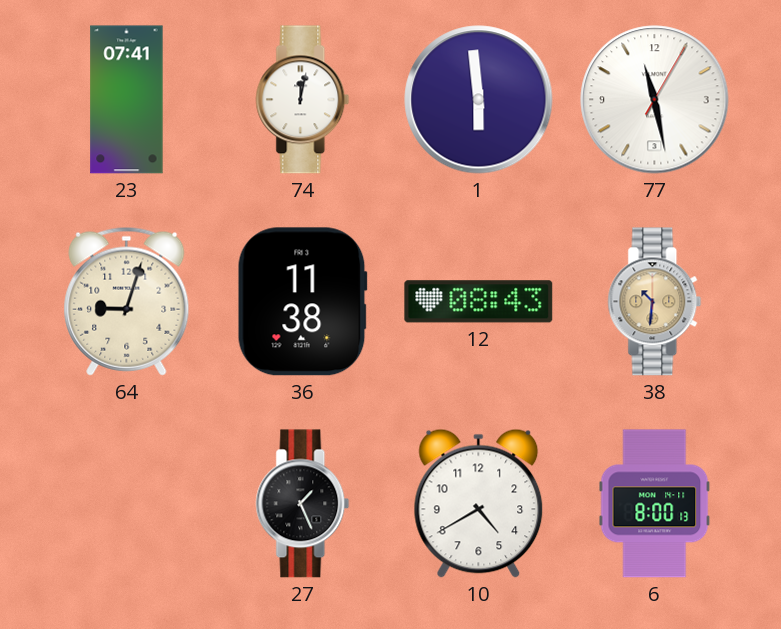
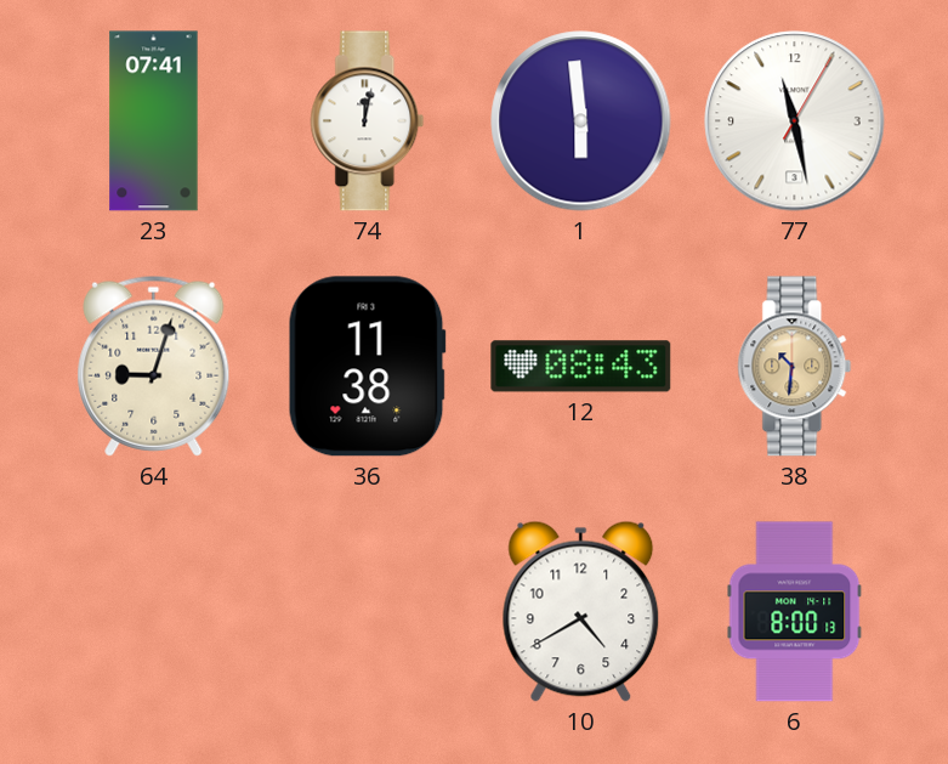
27: 1:26 -> none
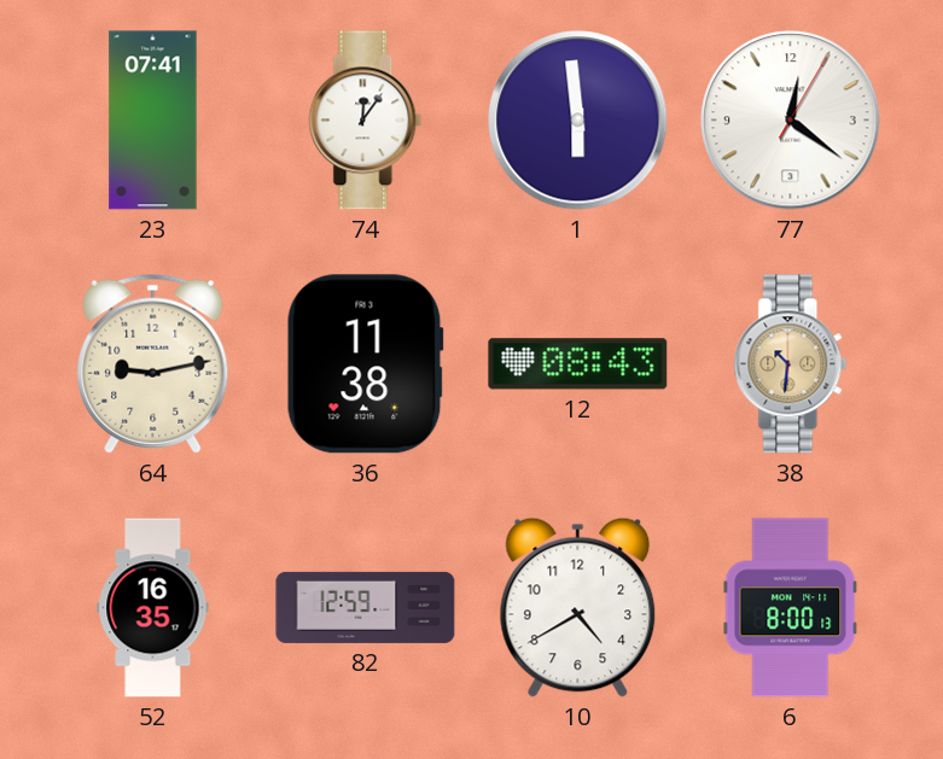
74: 12:02 -> 12:06
77: 11:28 -> 12:21
64: 9:03 -> 9:13
52: none -> 16:35
82: none -> 12:59
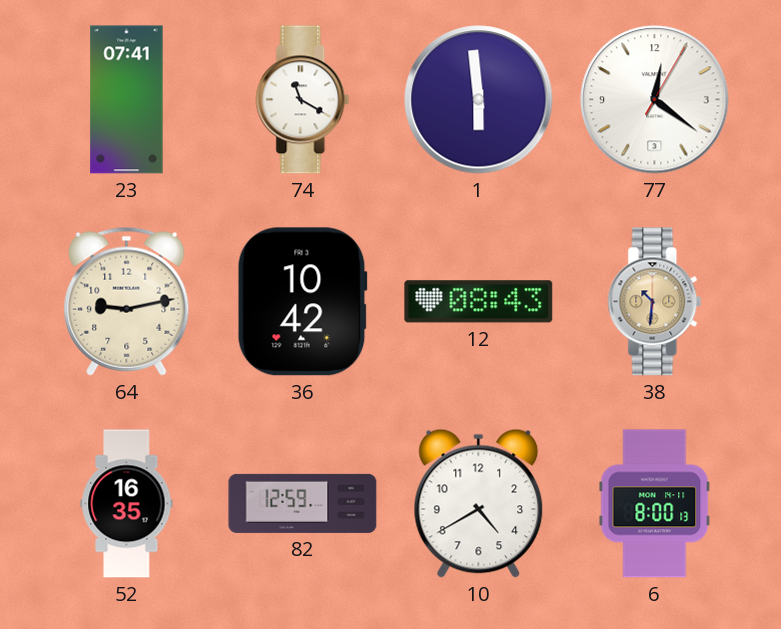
74: 12:06 -> 11:20
36: 11:38 -> 10:42
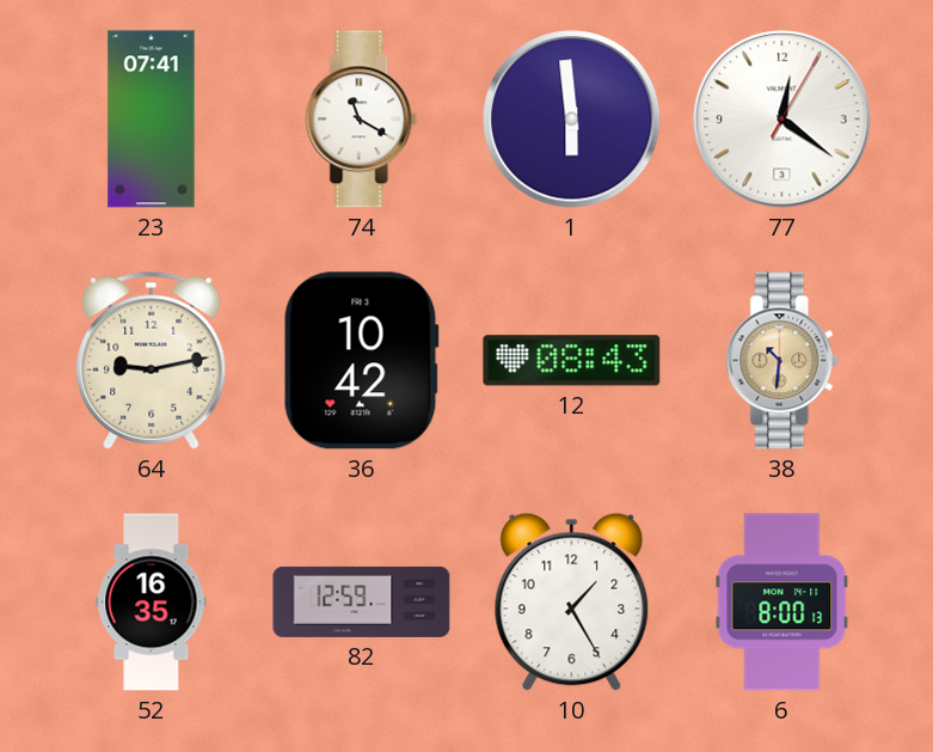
10: 4:40 -> 1:25
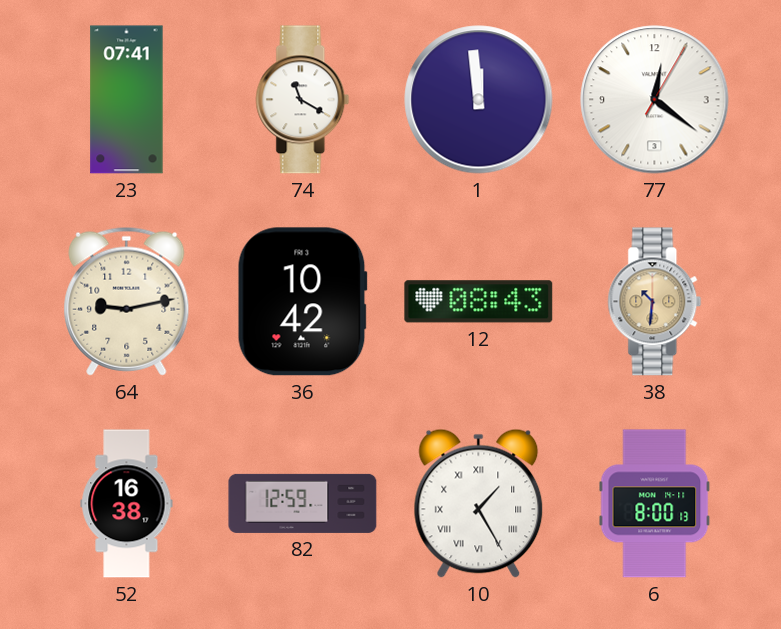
1: 5:59 -> 11:59
52: 16:35 -> 16:38
10 numerals: Arabic -> Roman
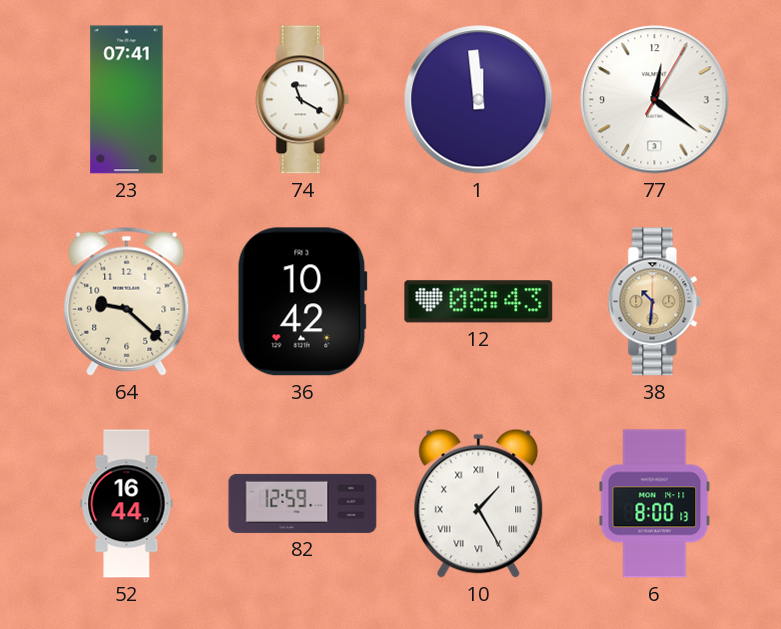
64: 9:13 -> 9:22
52: 16:38 -> 16:44
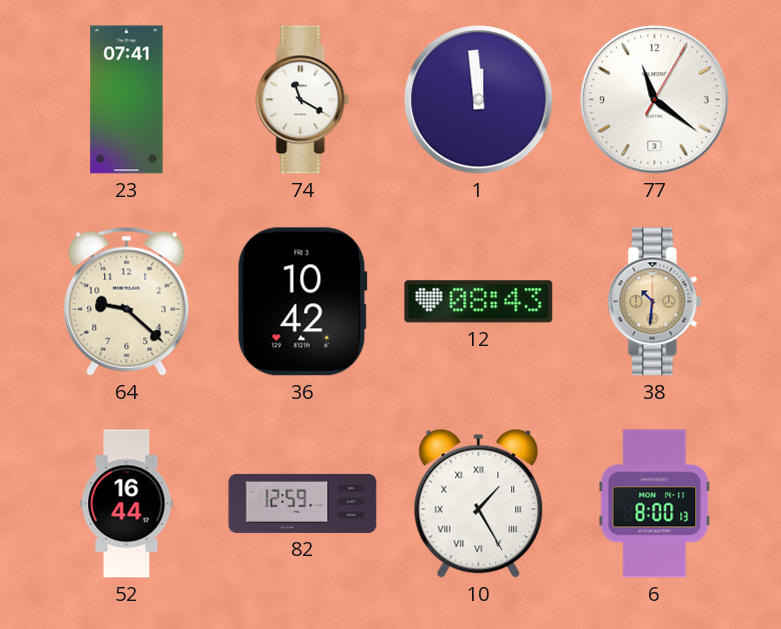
77: 12:21 -> 11:21
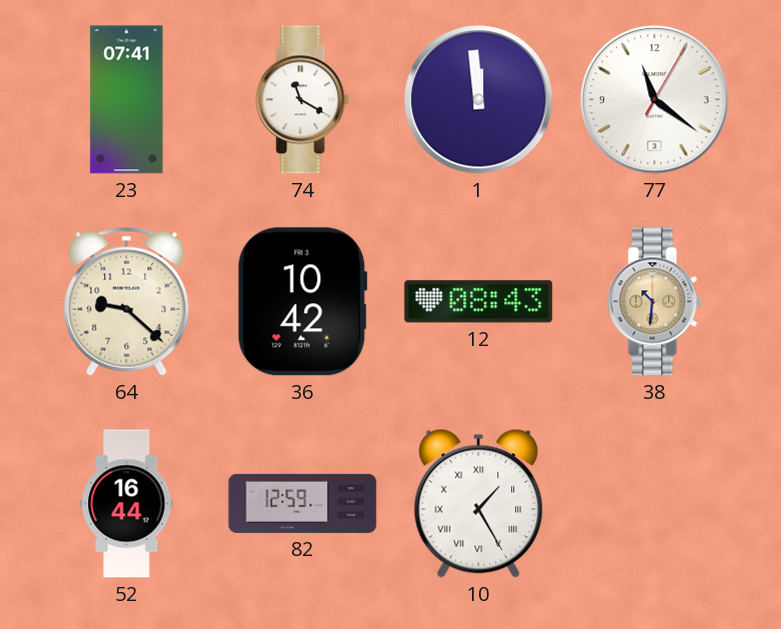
6: 8:00 -> none
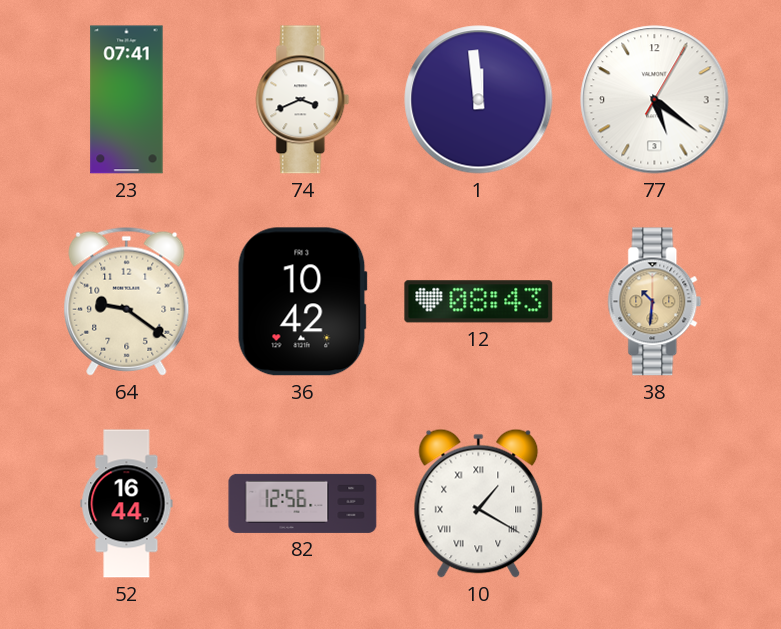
74: 11:20 -> 3:41
77: 11:21 -> 5:21
64: 9:22 -> 9:21
82: 12:59 -> 12:56
10: 1:25 -> 1:20
